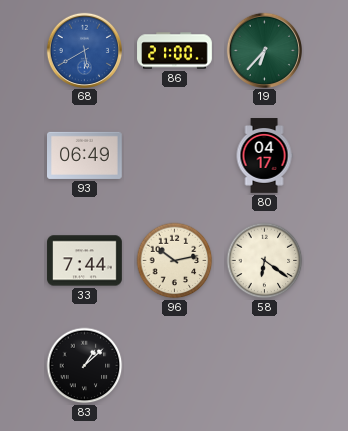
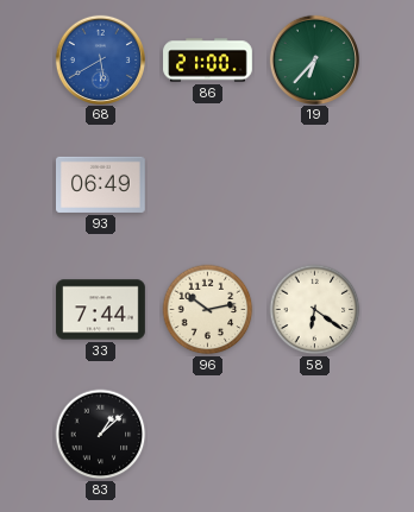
80: 04:17 -> none
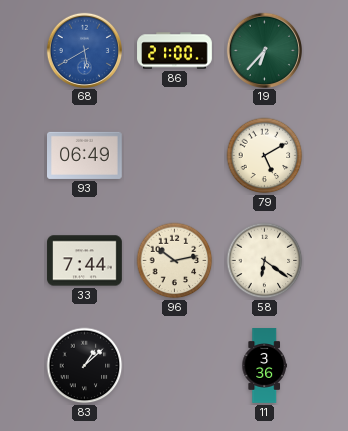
79: none -> 5:10
11: none -> 3:36
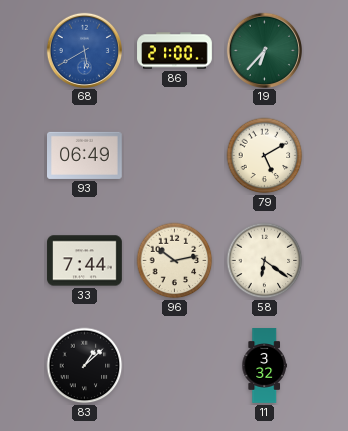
11: 3:36 -> 3:32
